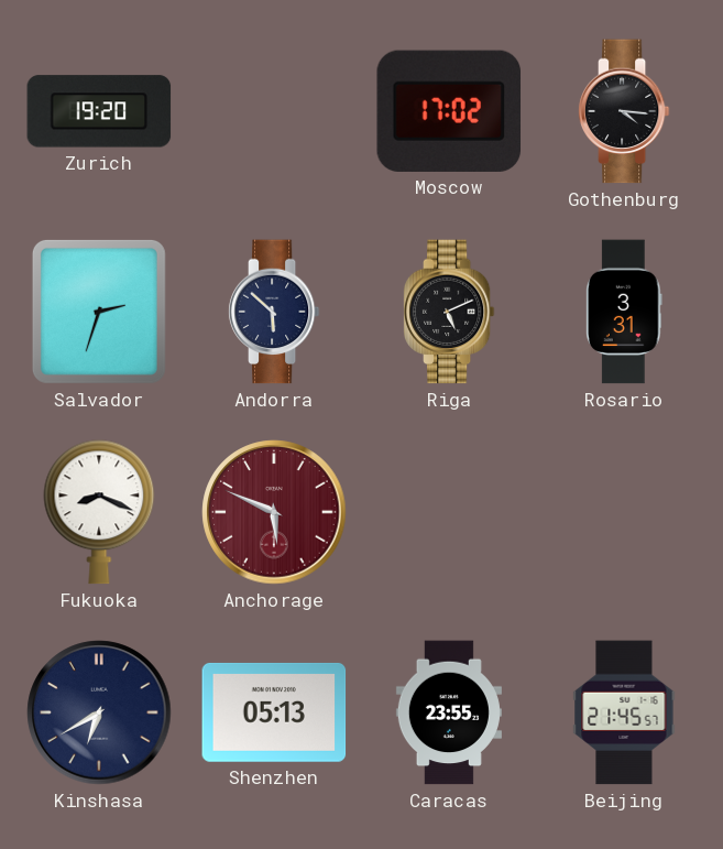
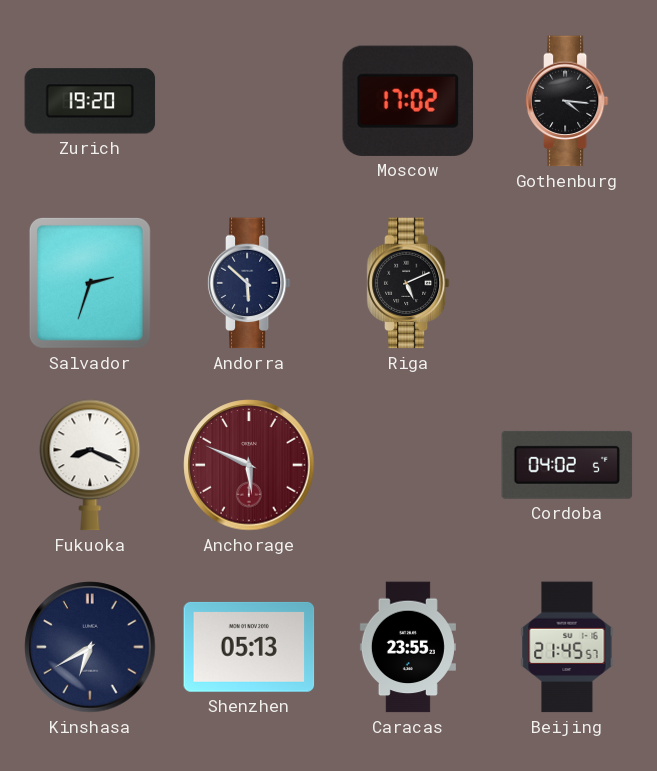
Rosario: 3:31 -> none
Cordoba: none -> 04:02
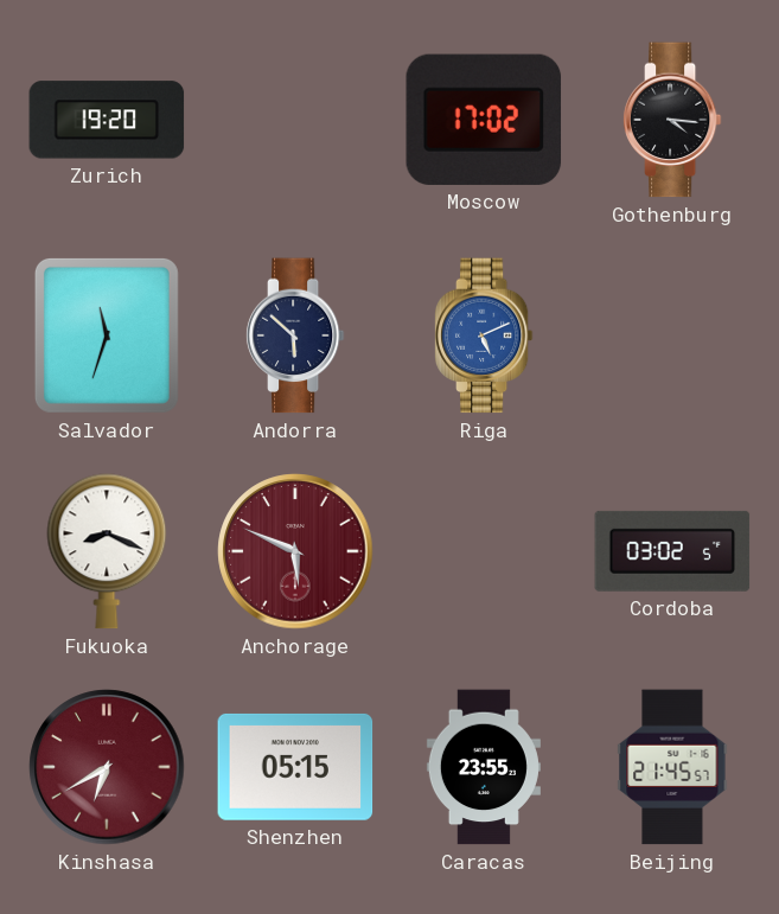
Salvador: 2:33 -> 11:33
Riga dial: black -> blue
Cordoba: 04:02 -> 03:02
Kinshasa dial: navy -> burgundy
Shenzhen: 05:13 -> 05:15
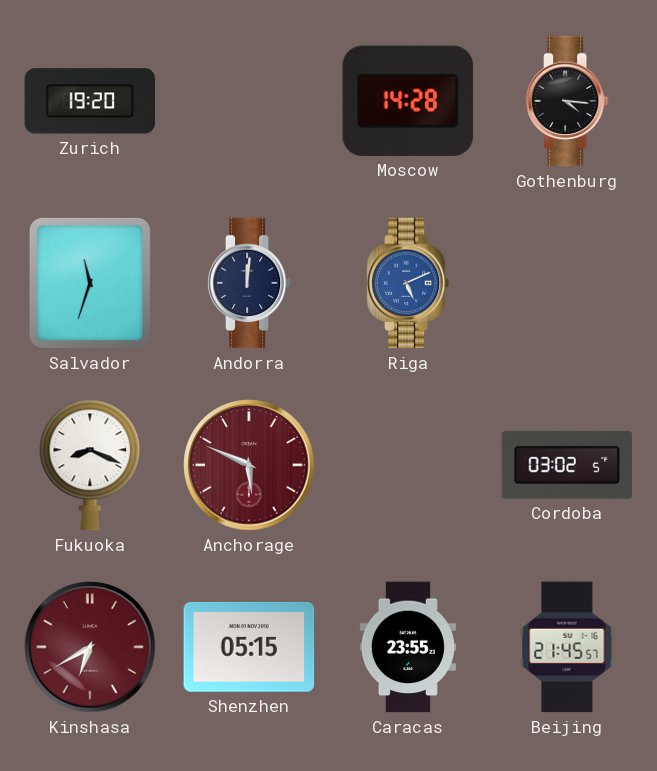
Moscow: 17:02 -> 14:28
Andorra: 5:52 -> 12:01
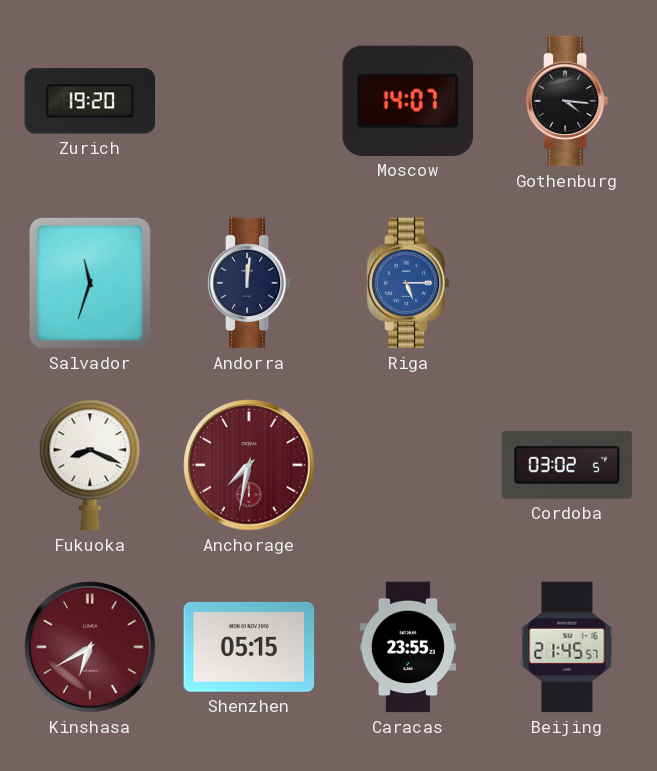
Moscow: 14:28 -> 14:07
Riga: 5:11 -> 5:15
Anchorage: 5:49 -> 7:32
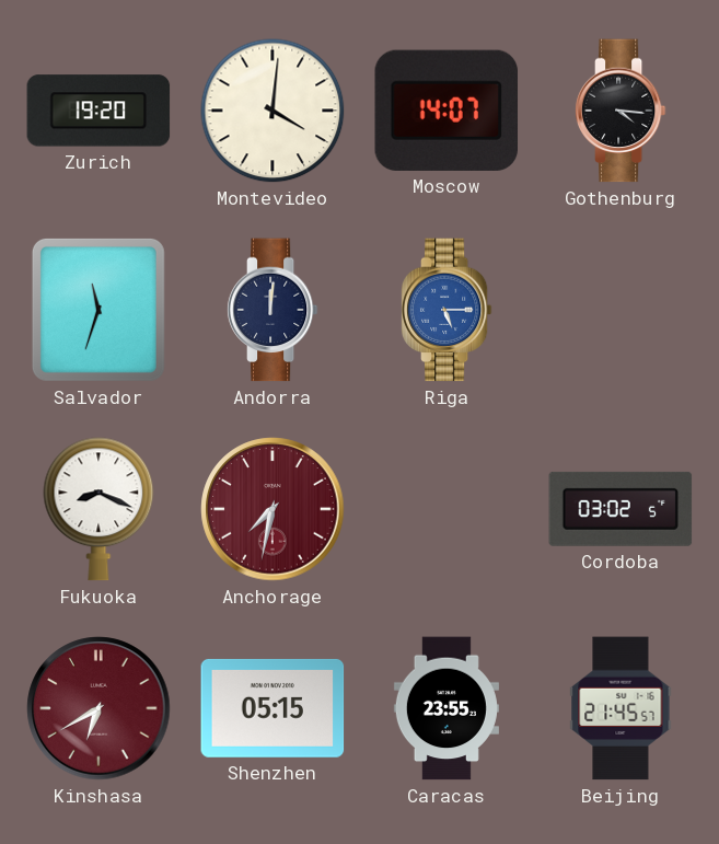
Montevideo: none -> 4:01
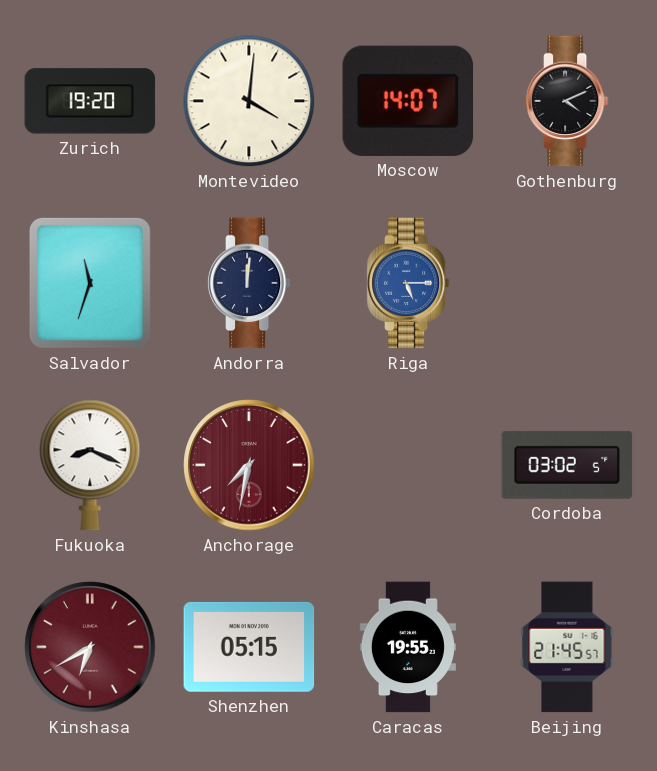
Gothenburg: 4:16 -> 4:11
Caracas: 23:55 -> 19:55
